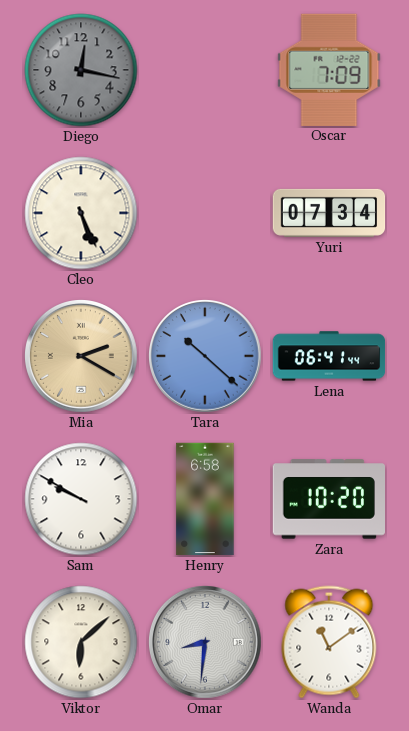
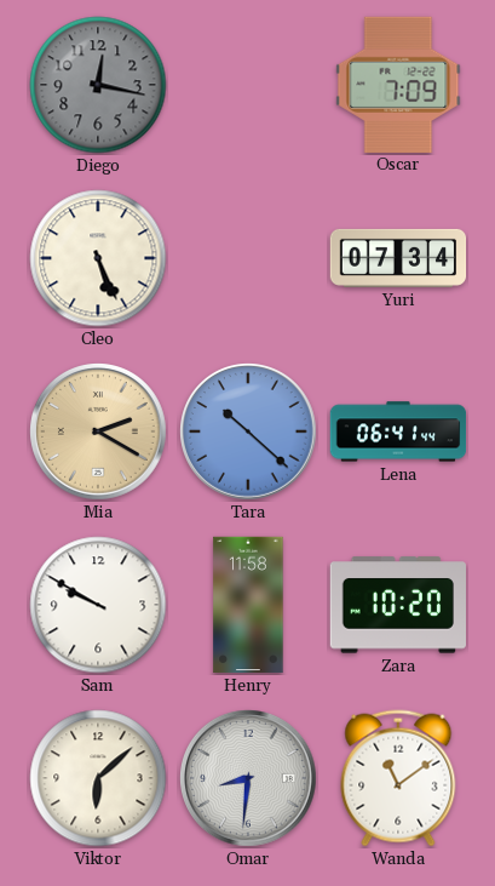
Henry: 6:58 -> 11:58
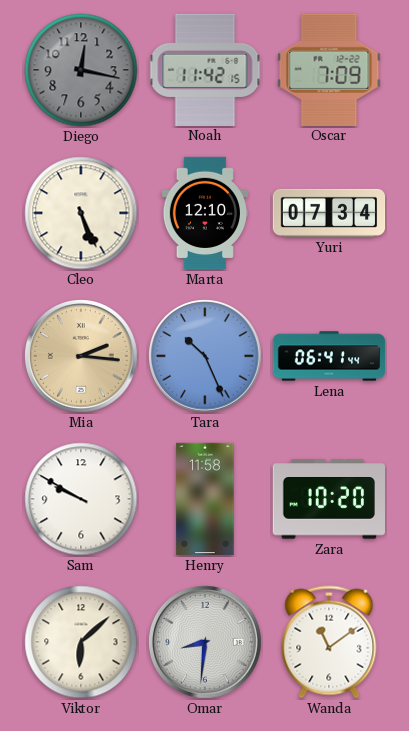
Noah: none -> 11:42
Marta: none -> 12:10
Mia: 2:20 -> 2:16
Tara: 10:22 -> 10:26
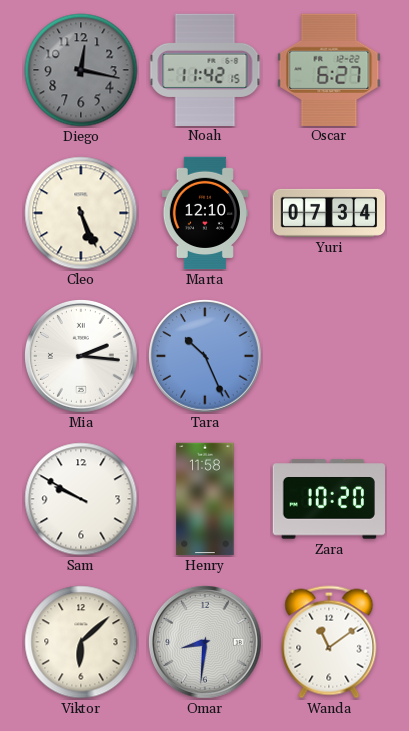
Oscar: 7:09 -> 6:27
Mia dial: champagne -> white
Lena: 06:41 -> none
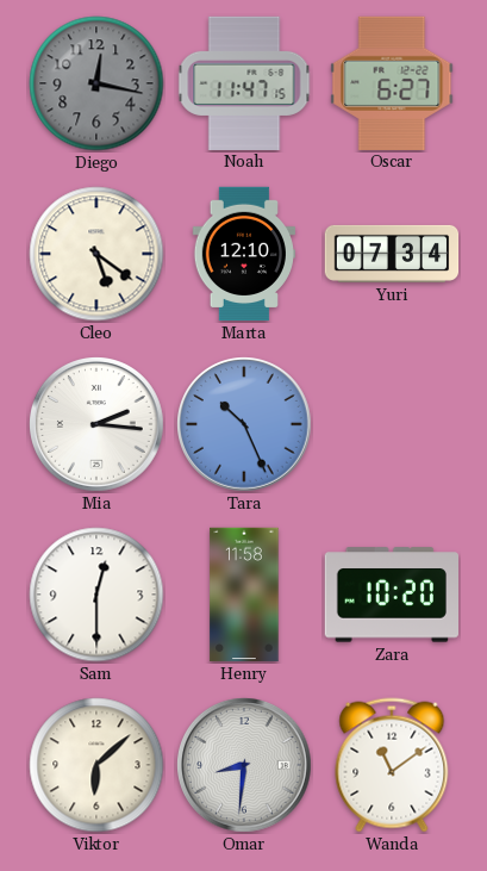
Noah: 11:42 -> 11:47
Cleo: 5:26 -> 5:21
Sam: 9:50 -> 12:30
